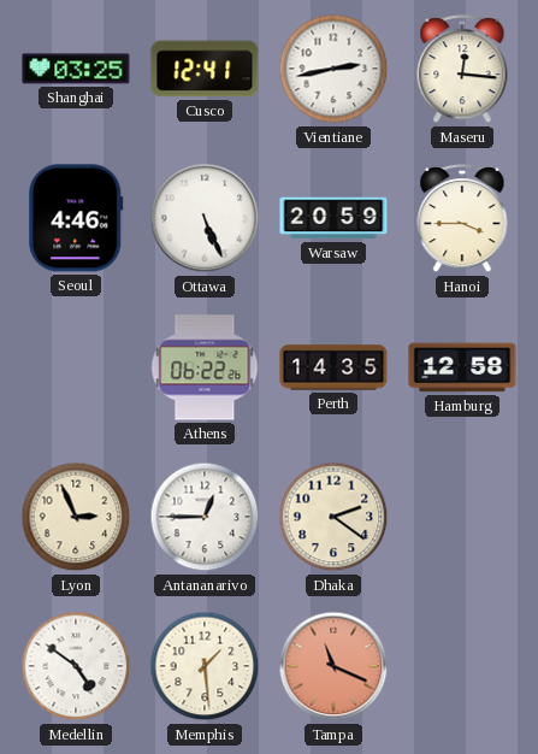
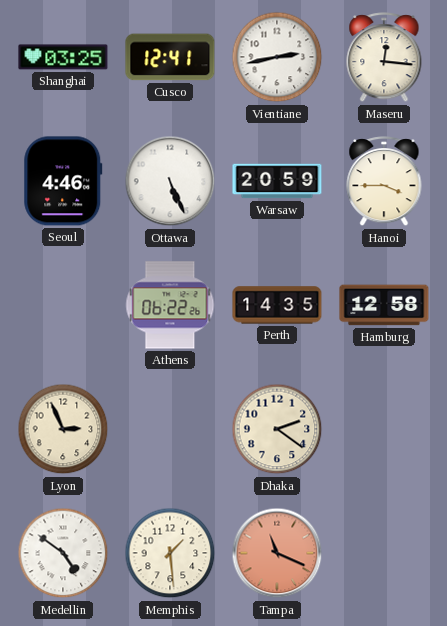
Antananarivo: 12:45 -> none
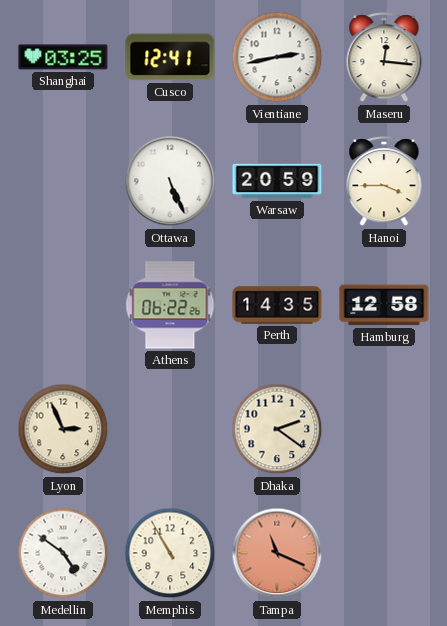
Seoul: 4:46 -> none
Memphis: 1:29 -> 10:55
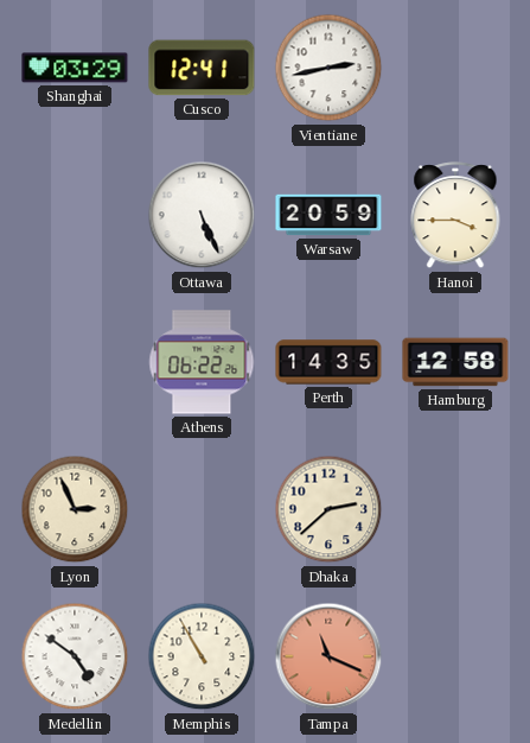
Shanghai: 03:25 -> 03:29
Maseru: 12:16 -> none
Dhaka: 2:21 -> 2:38
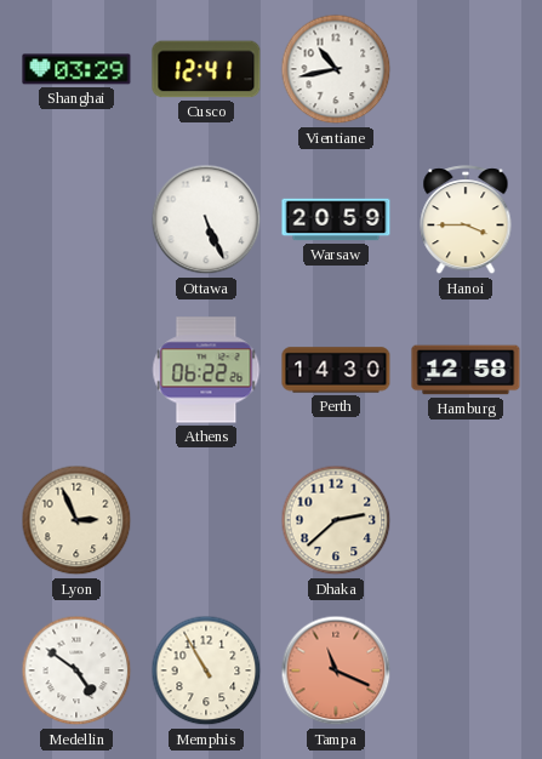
Vientiane: 2:43 -> 10:43
Perth: 14:35 -> 14:30
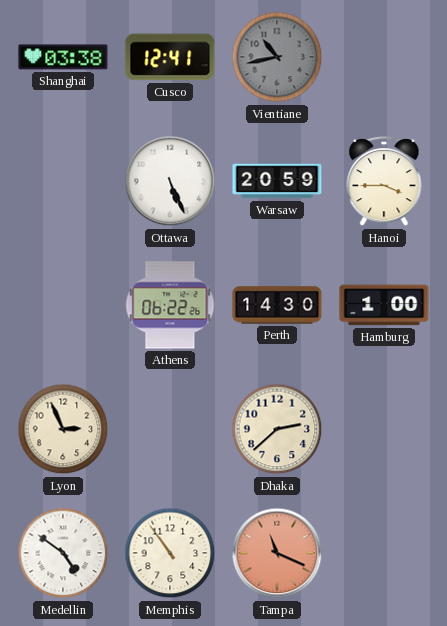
Shanghai: 03:29 -> 03:38
Vientiane dial: white -> grey
Hamburg: 12:58 -> 1:00
Memphis: 10:55 -> 10:54
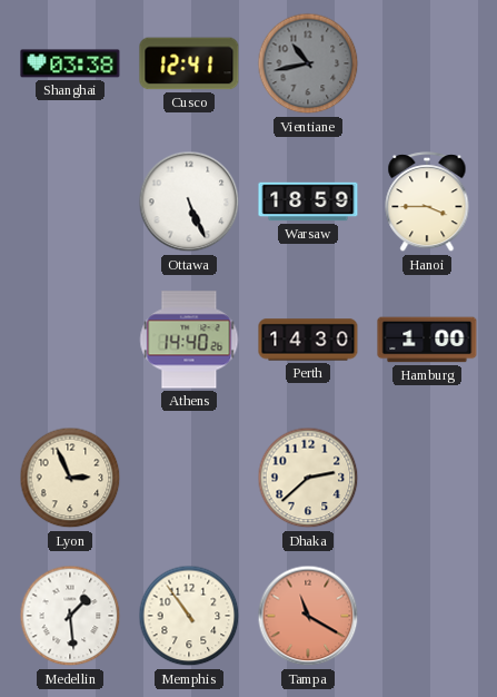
Warsaw: 20:59 -> 18:59
Athens: 06:22 -> 14:40
Medellin: 4:51 -> 1:29
Tampa: 11:19 -> 11:20
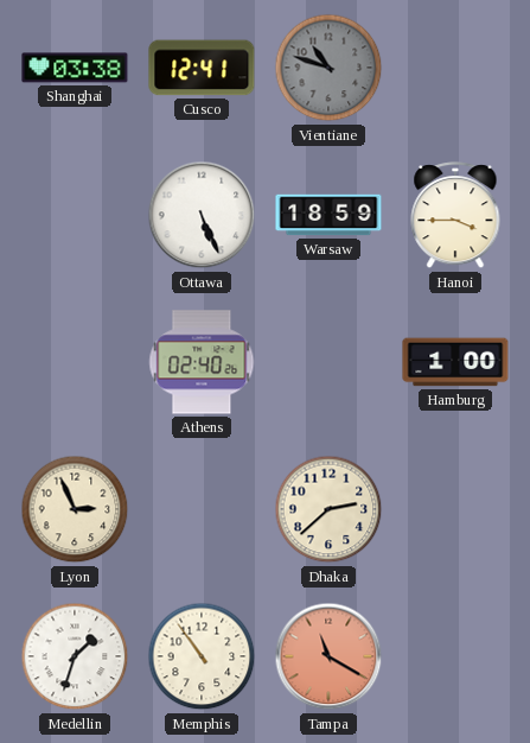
Vientiane: 10:43 -> 10:48
Athens: 14:40 -> 02:40
Perth: 14:30 -> none
Medellin: 1:29 -> 1:33
